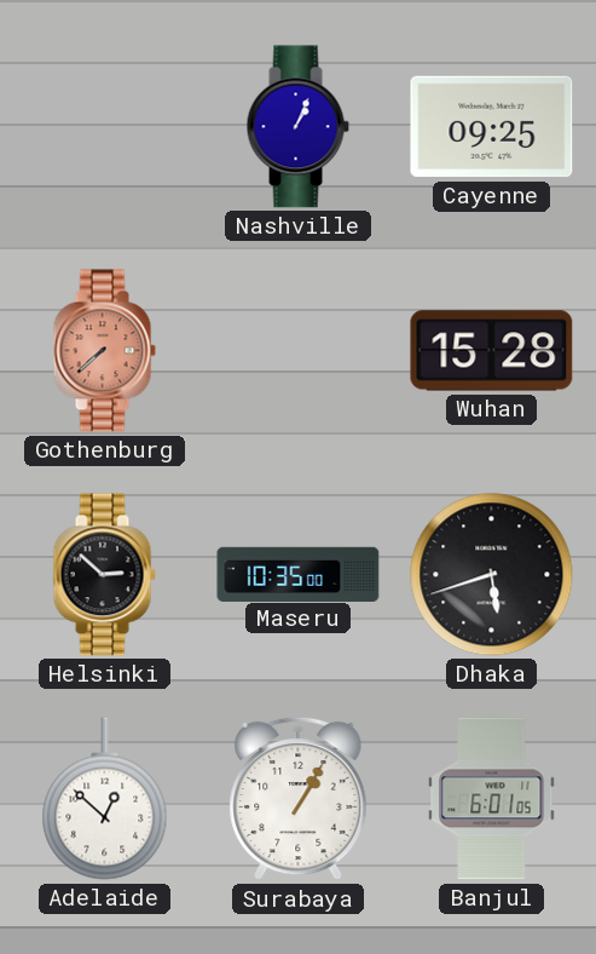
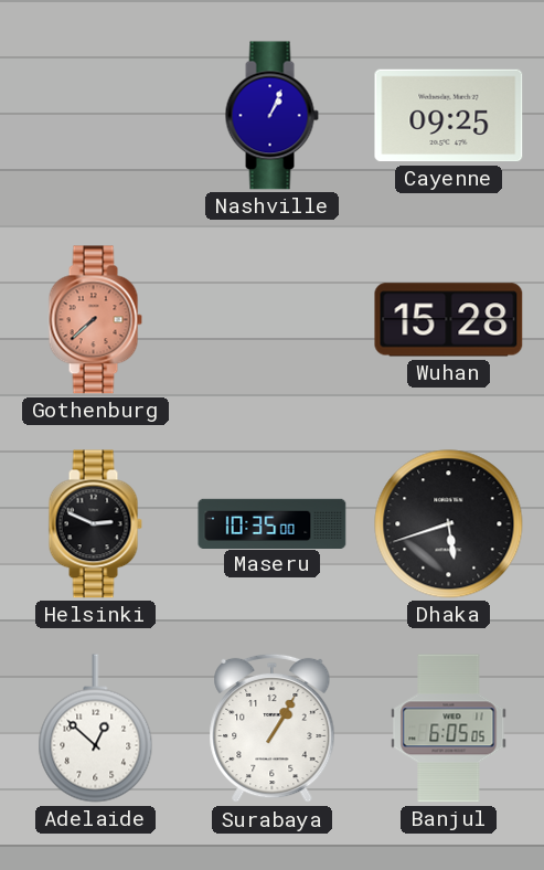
Helsinki: 2:52 -> 2:49
Banjul: 6:01 -> 6:05
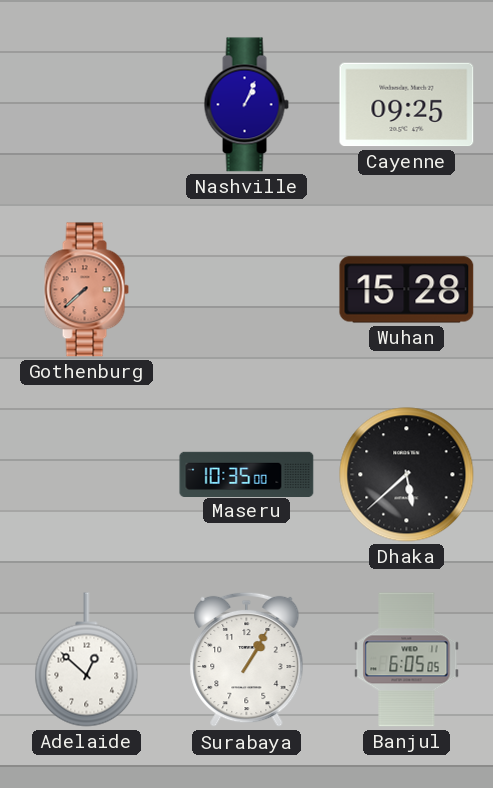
Helsinki: 2:49 -> none
Dhaka: 5:42 -> 5:38
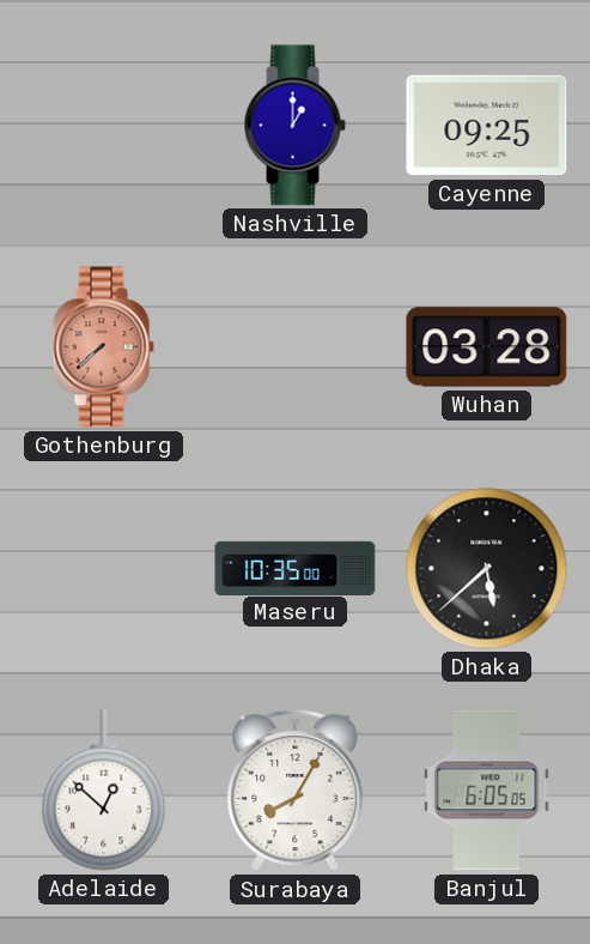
Nashville: 1:04 -> 1:00
Wuhan: 15:28 -> 03:28
Surabaya: 1:05 -> 8:05
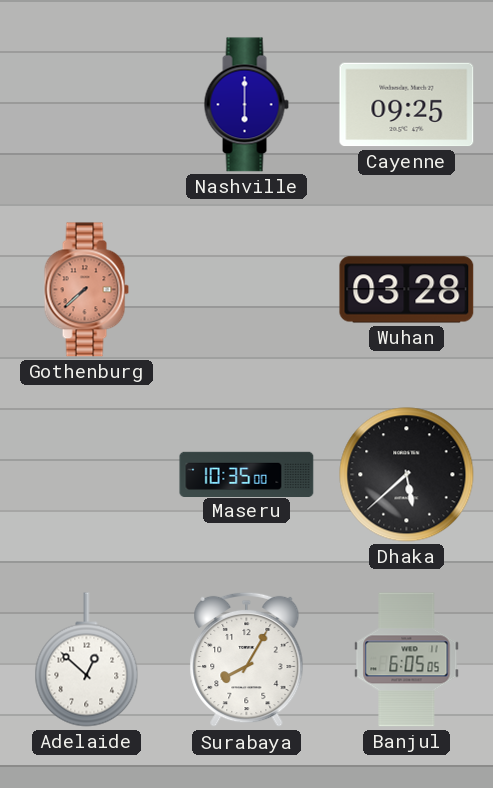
Nashville: 1:00 -> 6:00
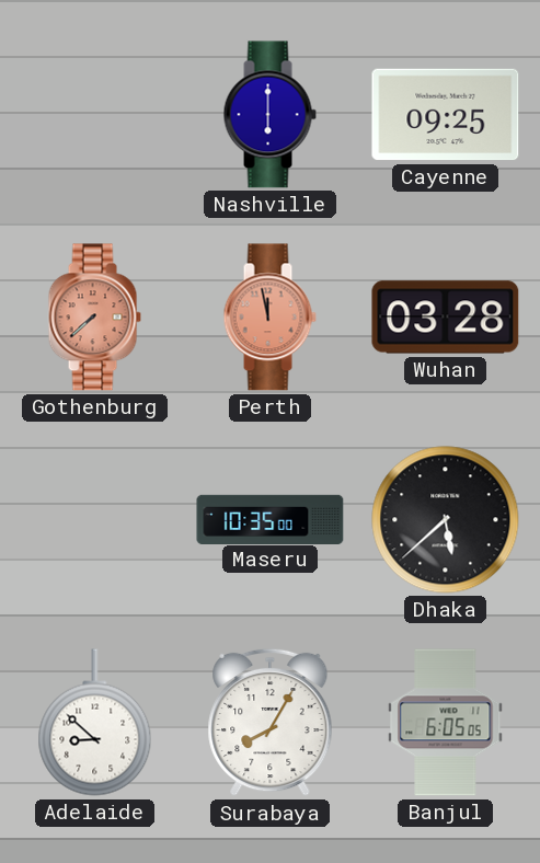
Perth: none -> 11:58
Adelaide: 12:52 -> 8:52
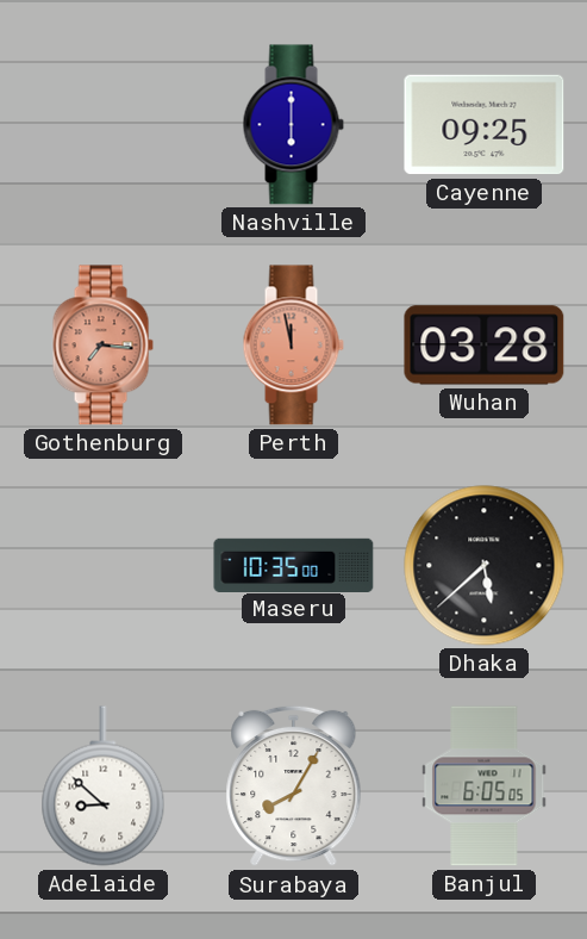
Gothenburg: 7:38 -> 7:16
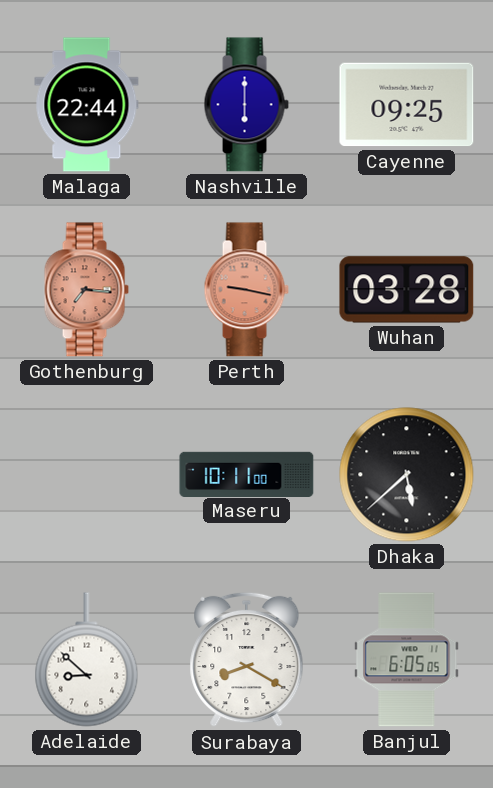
Malaga: none -> 22:44
Perth: 11:58 -> 9:17
Maseru: 10:35 -> 10:11
Surabaya: 8:05 -> 8:20
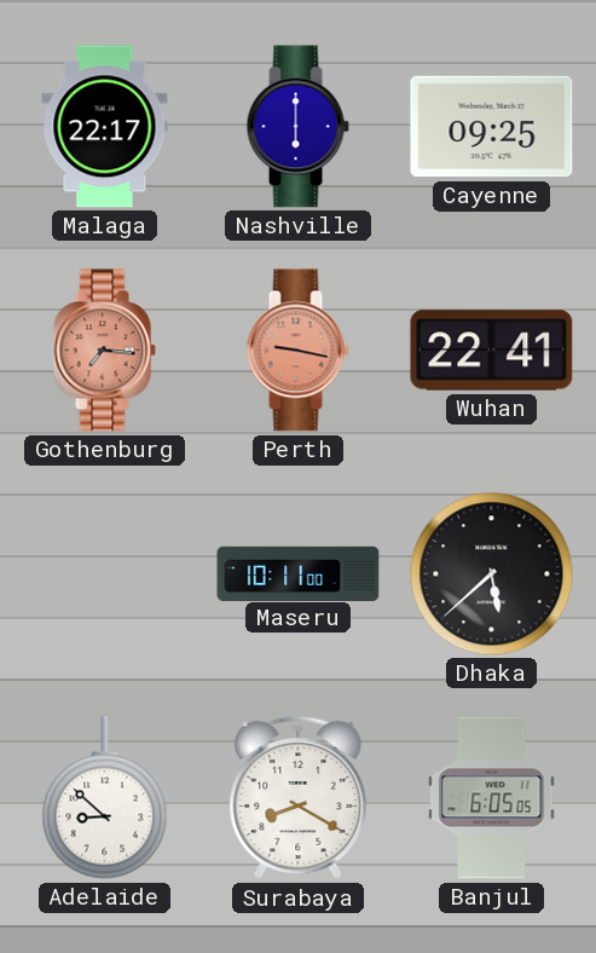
Malaga: 22:44 -> 22:17
Wuhan: 03:28 -> 22:41
